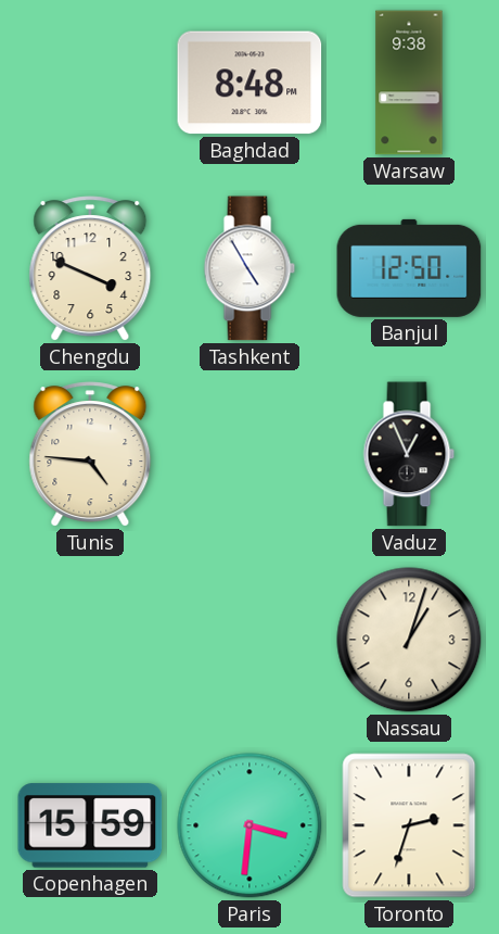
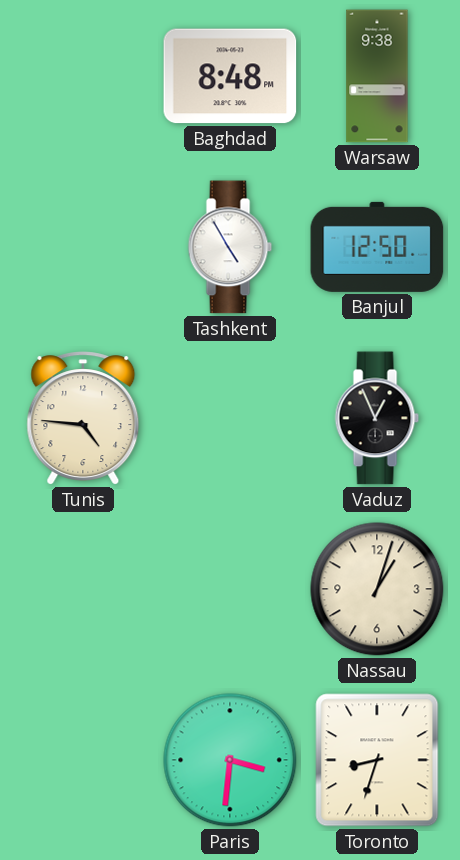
Chengdu: 3:49 -> none
Copenhagen: 15:59 -> none
Toronto: 2:33 -> 8:33
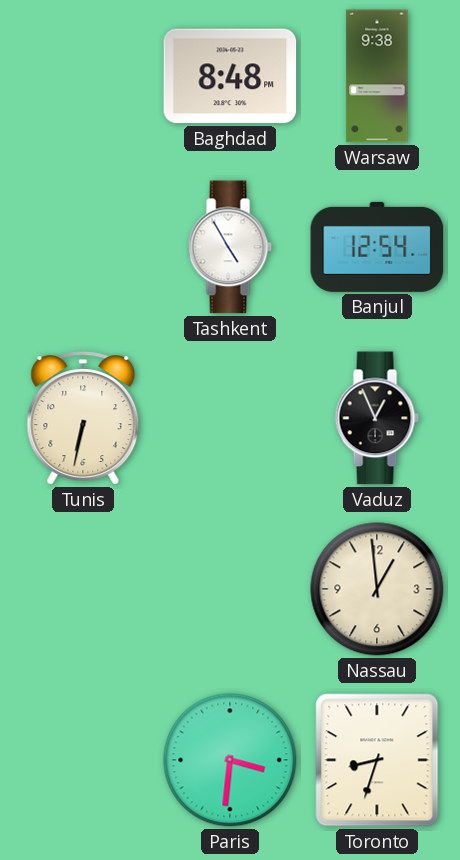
Banjul: 12:50 -> 12:54
Tunis: 4:46 -> 6:32
Nassau: 1:03 -> 12:59
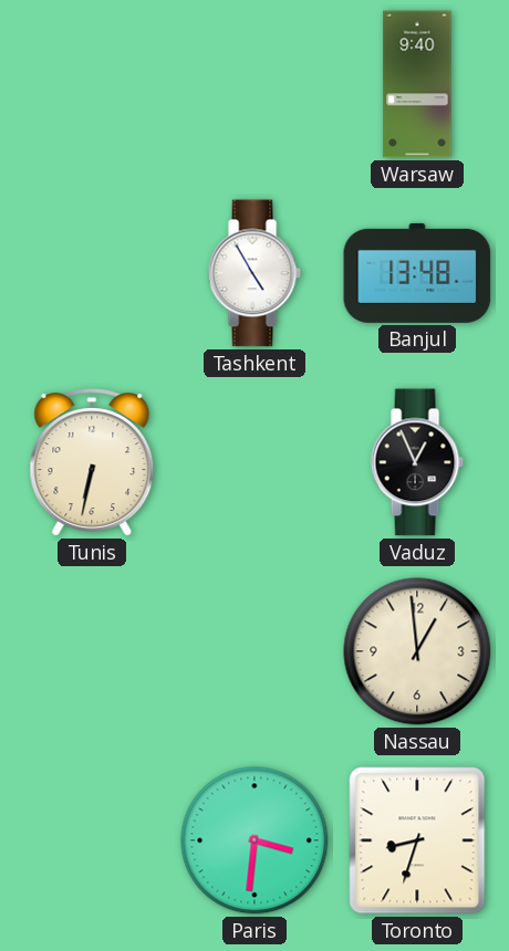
Baghdad: 8:48 -> none
Warsaw: 9:38 -> 9:40
Banjul: 12:54 -> 13:48
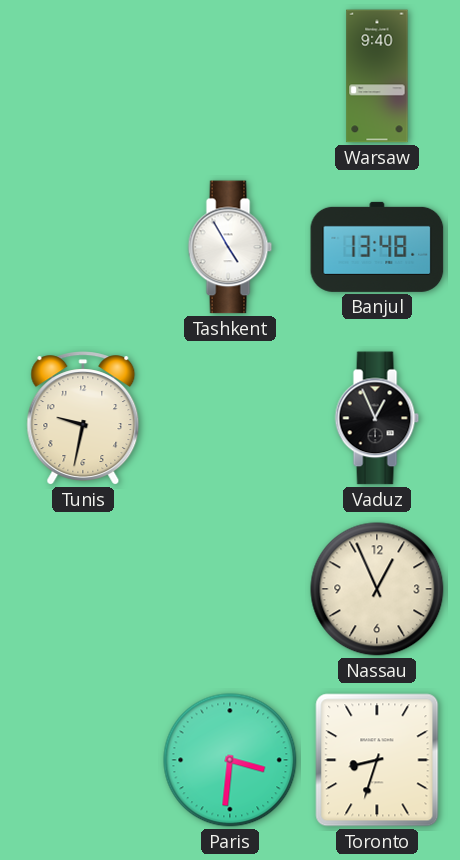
Tunis: 6:32 -> 9:32
Nassau: 12:59 -> 12:56
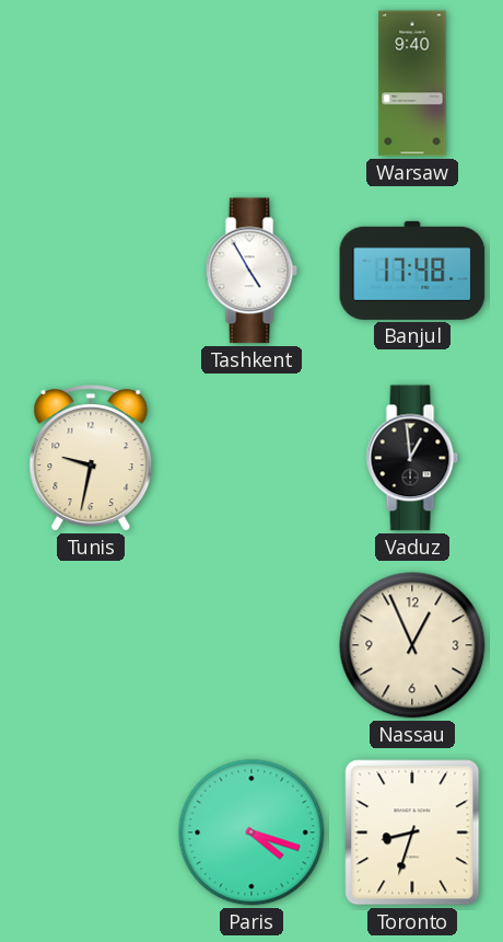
Banjul: 13:48 -> 17:48
Vaduz: 12:56 -> 12:59
Paris: 3:31 -> 4:18
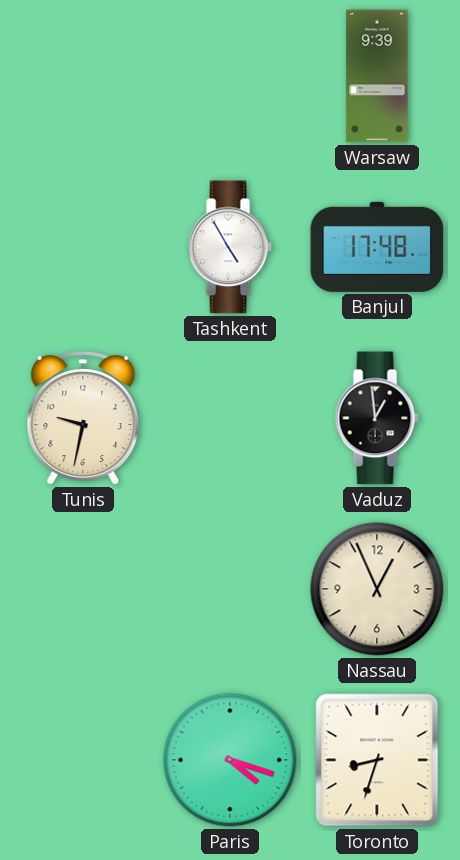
Warsaw: 9:40 -> 9:39
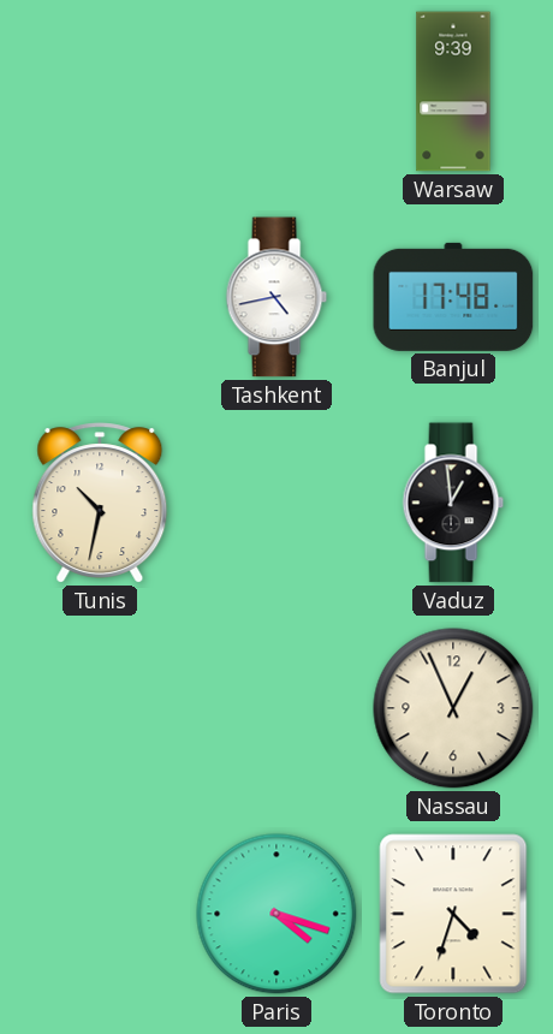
Tashkent: 4:55 -> 4:43
Tunis: 9:32 -> 10:32
Toronto: 8:33 -> 4:33
